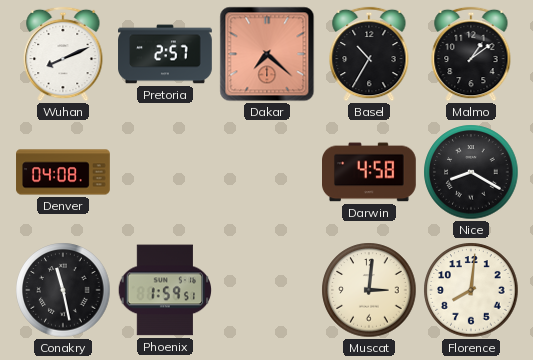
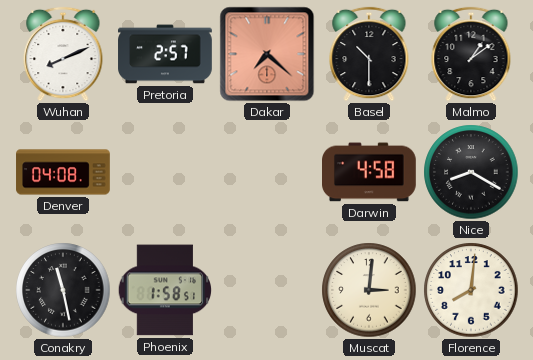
Basel: 10:35 -> 10:30
Phoenix: 1:59 -> 1:58
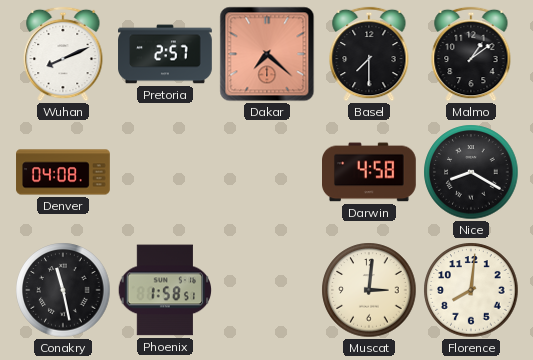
Basel: 10:30 -> 7:30
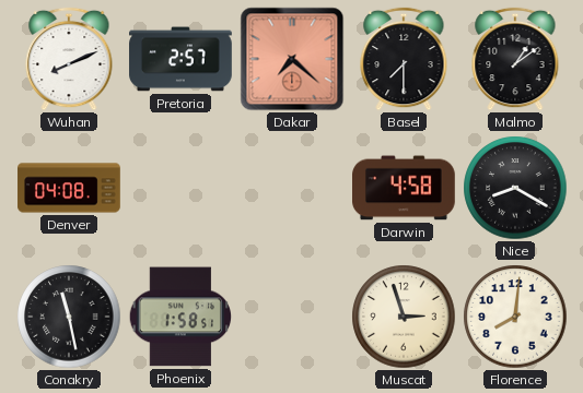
Muscat: 3:01 -> 2:57
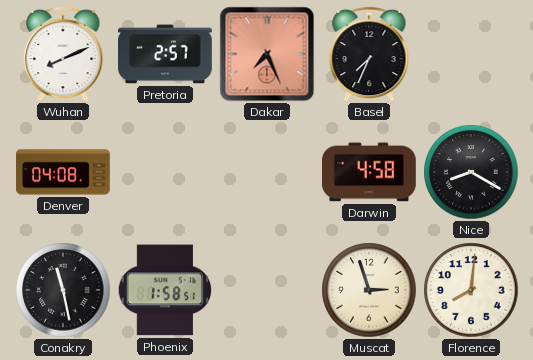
Dakar: 7:22 -> 7:26
Basel: 7:30 -> 7:34
Malmo: 1:09 -> none
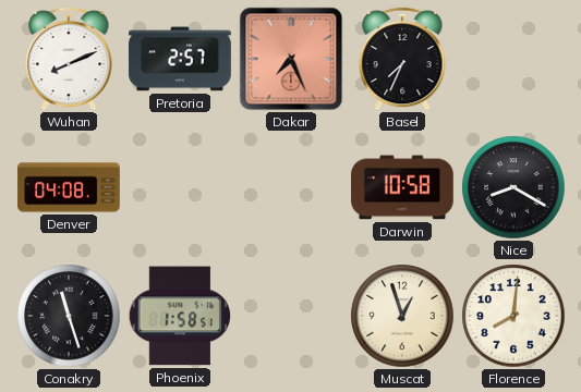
Darwin: 4:58 -> 10:58
Conakry: 11:28 -> 11:27
Muscat: 2:57 -> 12:57
